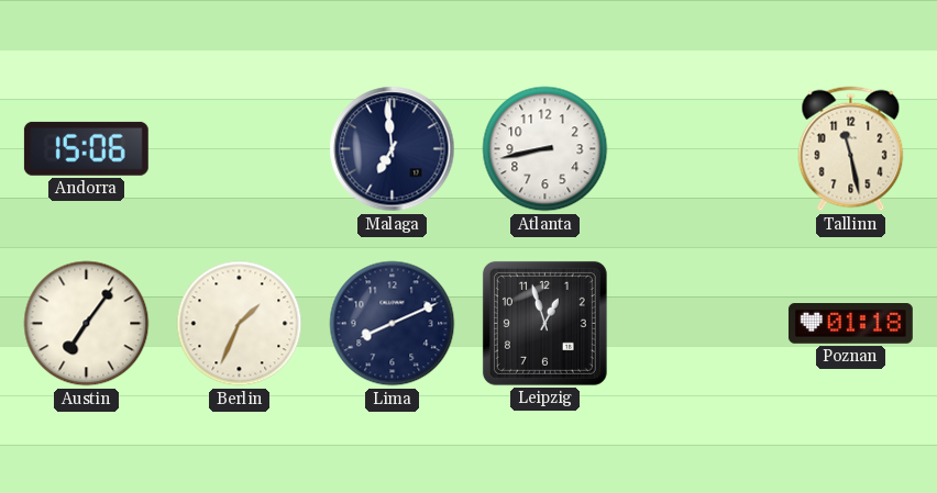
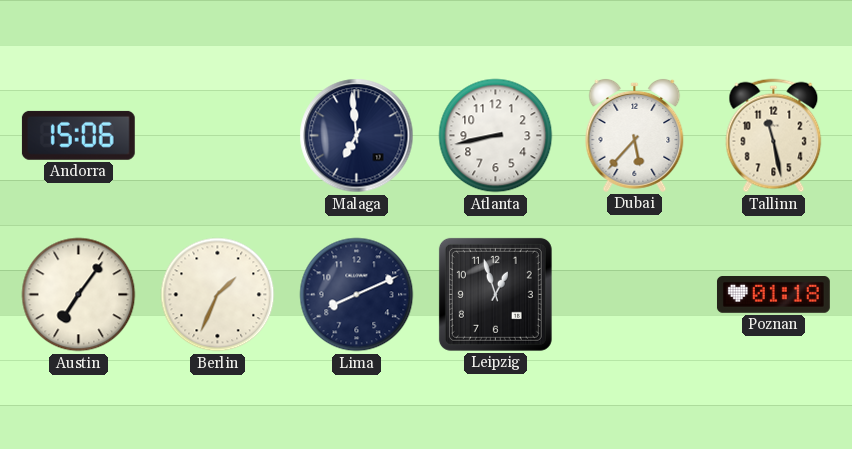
Dubai: none -> 5:37
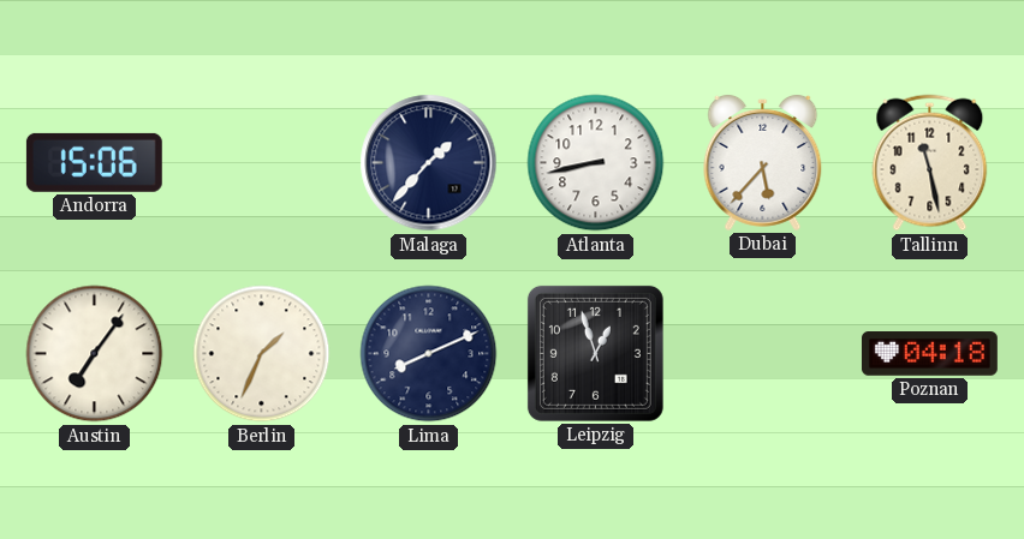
Malaga: 6:59 -> 1:37
Poznan: 01:18 -> 04:18
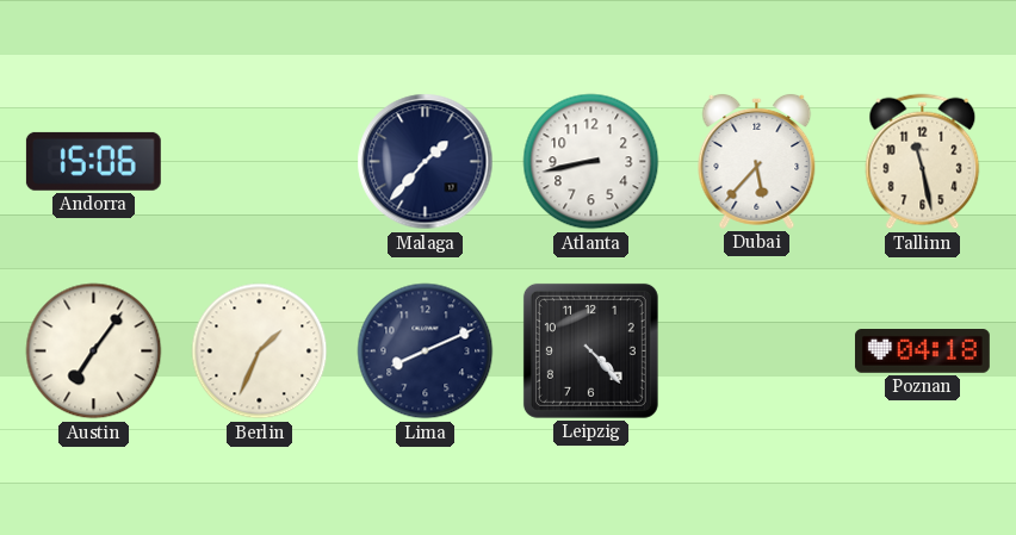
Leipzig: 12:57 -> 4:23
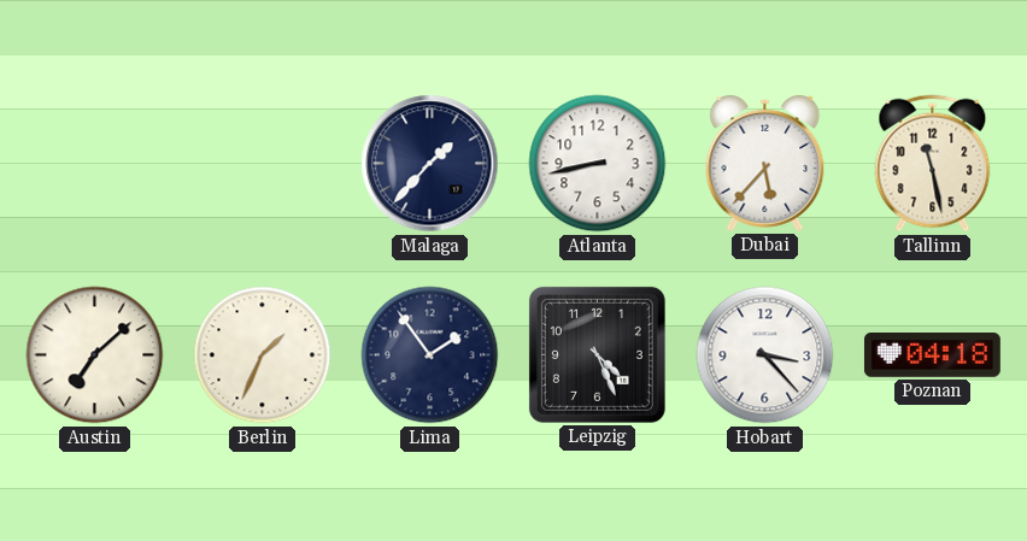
Andorra: 15:06 -> none
Austin: 7:06 -> 7:08
Lima: 8:11 -> 1:54
Leipzig: 4:23 -> 4:26
Hobart: none -> 3:23
